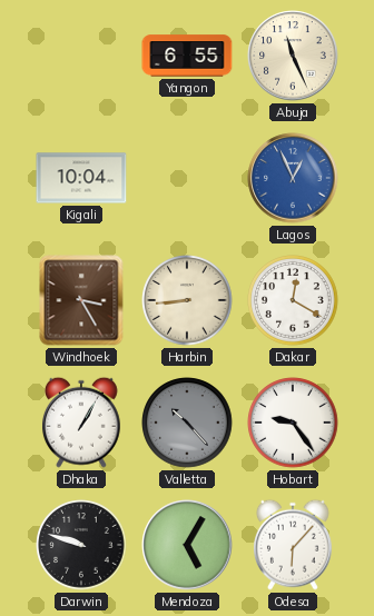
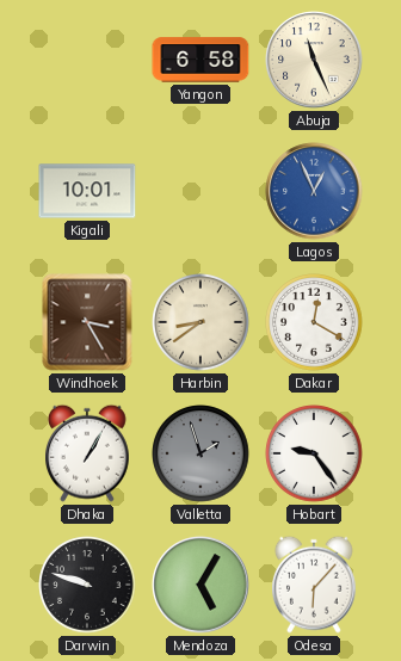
Yangon: 6:55 -> 6:58
Kigali: 10:04 -> 10:01
Harbin: 8:44 -> 8:39
Valletta: 10:23 -> 1:57
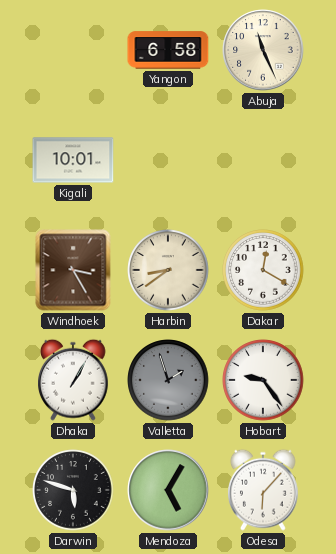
Lagos: 12:56 -> none
Darwin: 9:48 -> 5:48
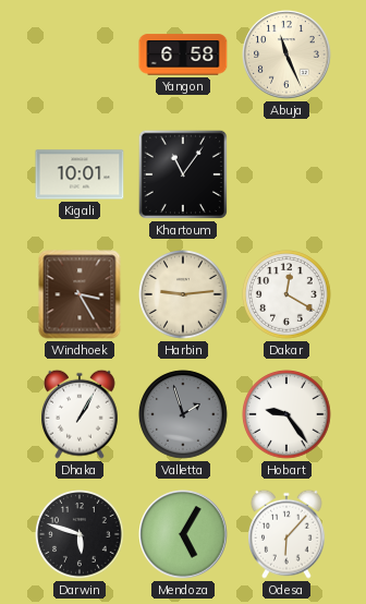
Khartoum: none -> 11:06
Harbin: 8:39 -> 9:14
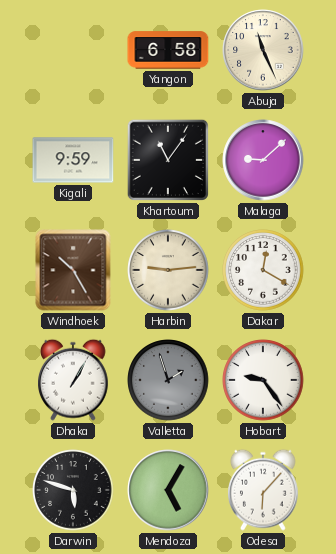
Kigali: 10:01 -> 9:59
Malaga: none -> 9:08
Windhoek: 3:25 -> 10:25
